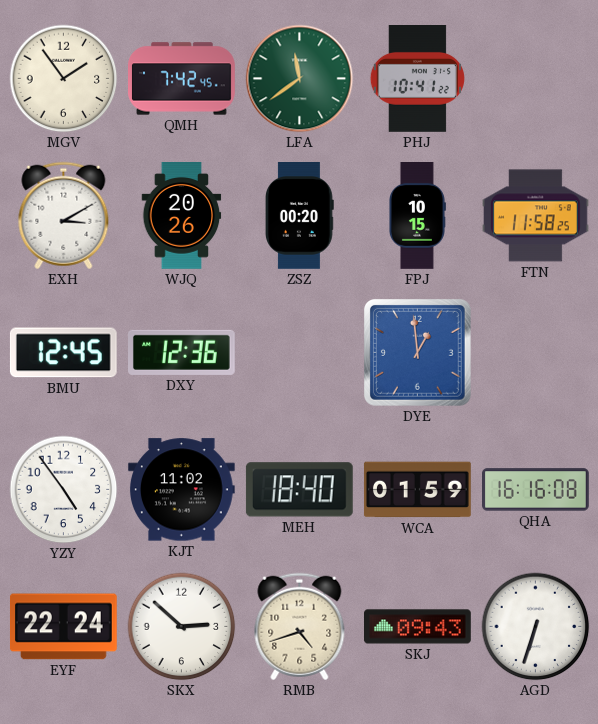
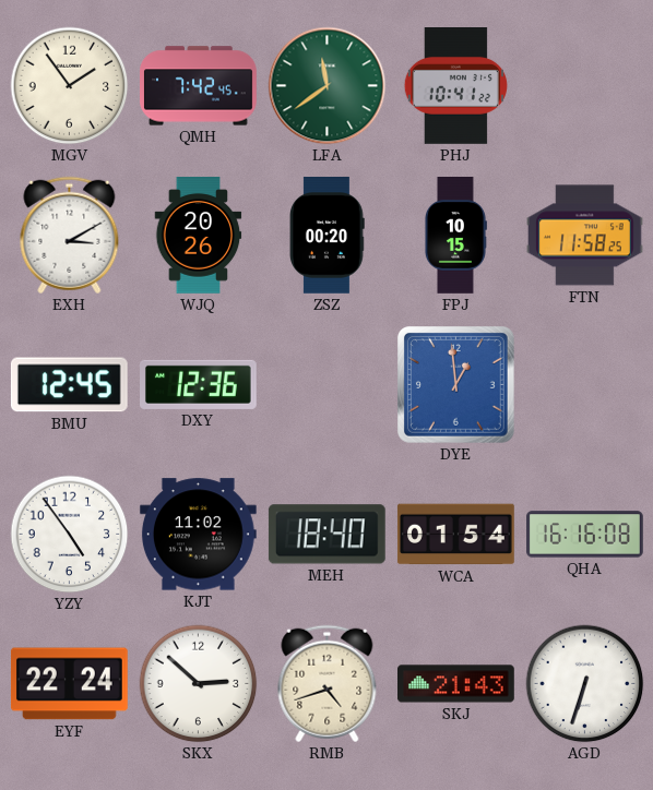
WCA: 01:59 -> 01:54
SKJ: 09:43 -> 21:43
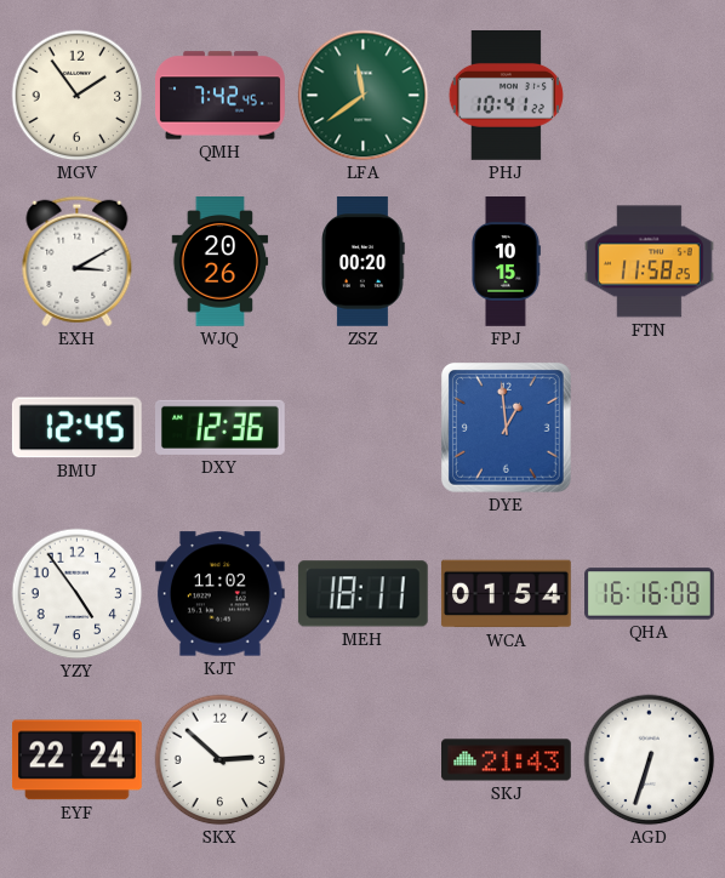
MEH: 18:40 -> 18:11
RMB: 4:42 -> none
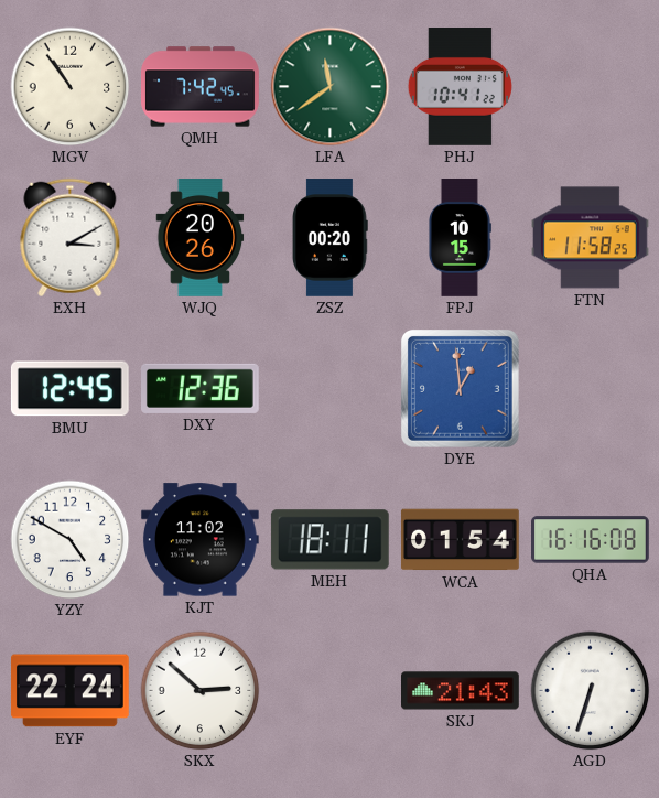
MGV: 1:54 -> 10:54
YZY: 4:54 -> 4:50
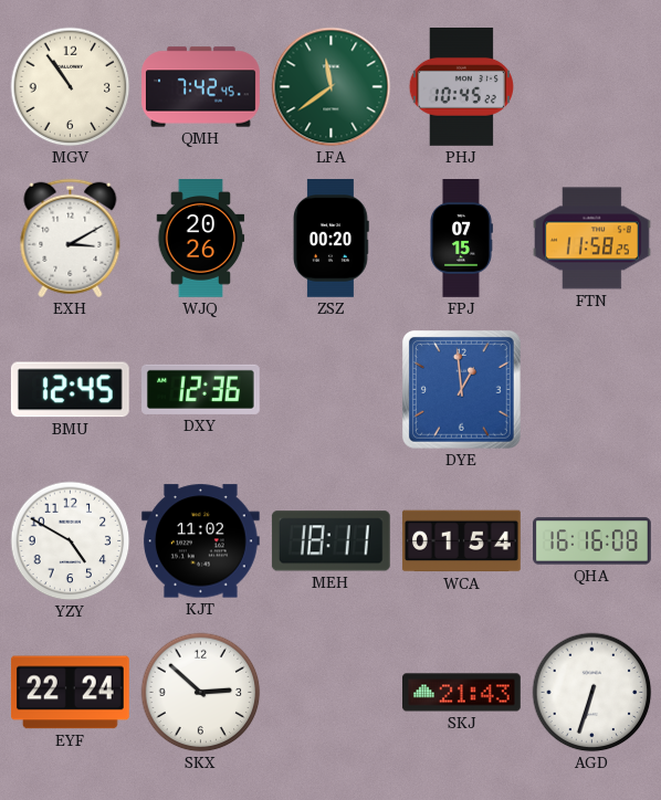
PHJ: 10:41 -> 10:45
FPJ: 10:15 -> 07:15
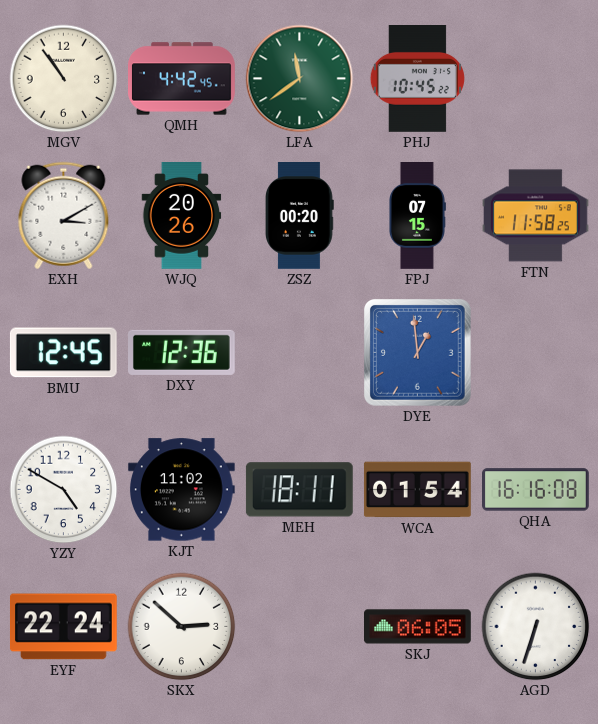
QMH: 7:42 -> 4:42
SKJ: 21:43 -> 06:05
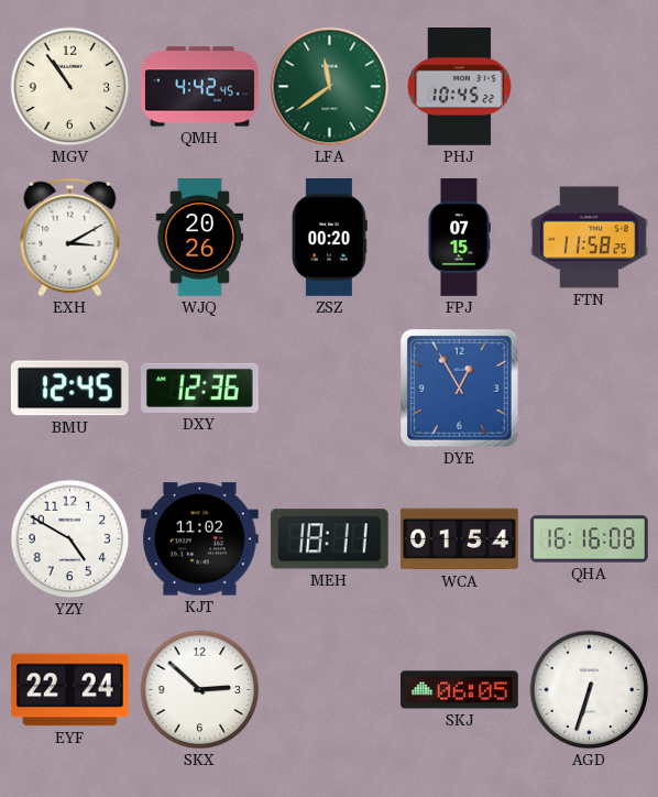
DYE: 12:59 -> 12:55
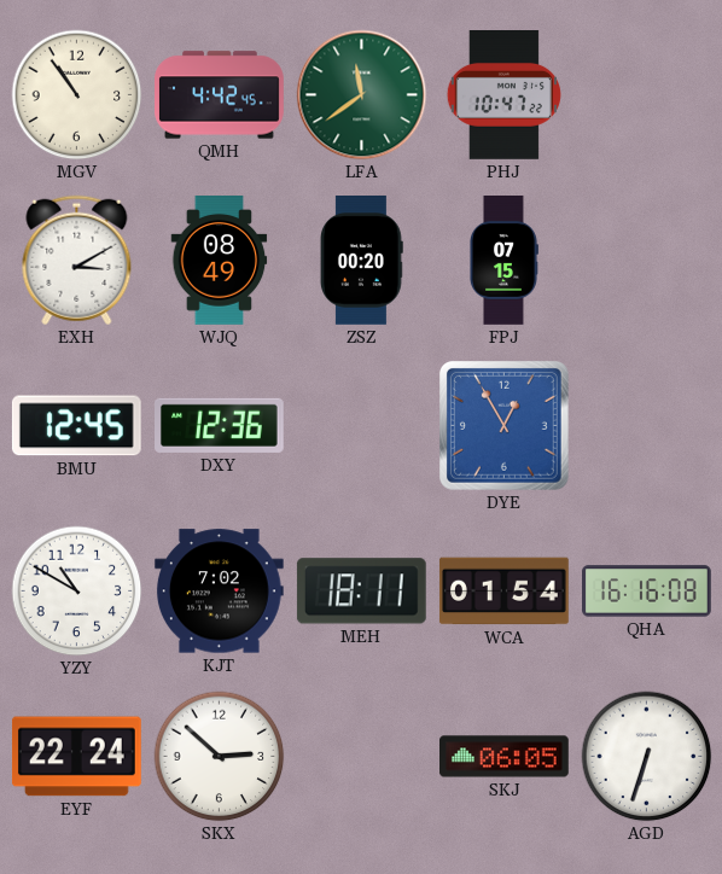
PHJ: 10:45 -> 10:47
WJQ: 20:26 -> 08:49
FTN: 11:58 -> none
YZY: 4:50 -> 10:50
KJT: 11:02 -> 7:02
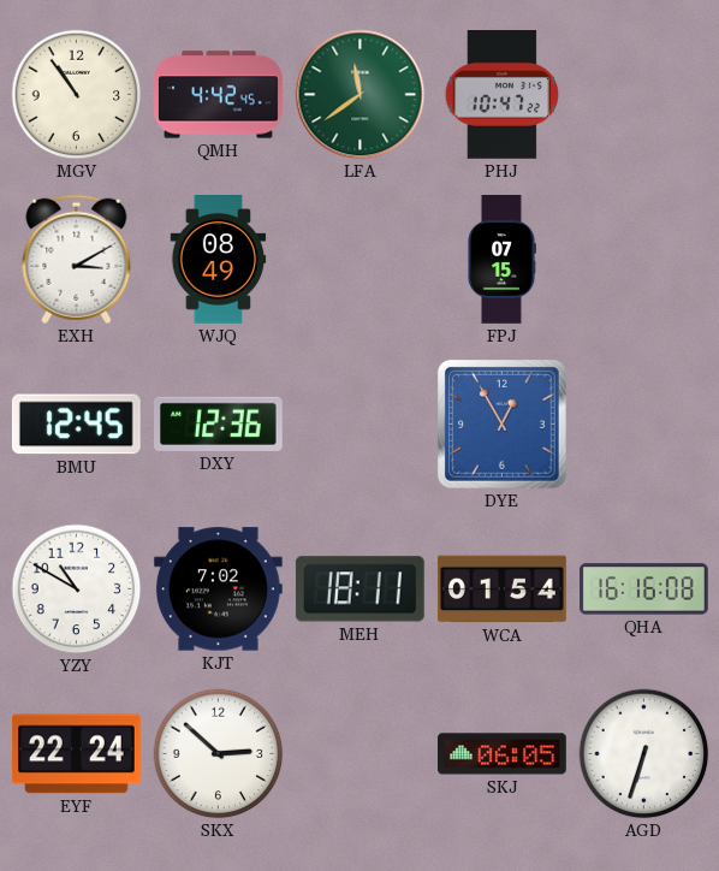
ZSZ: 00:20 -> none
